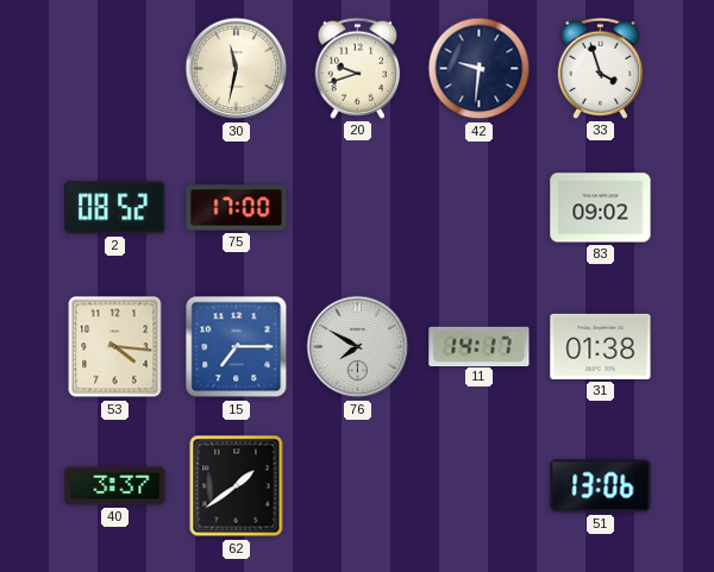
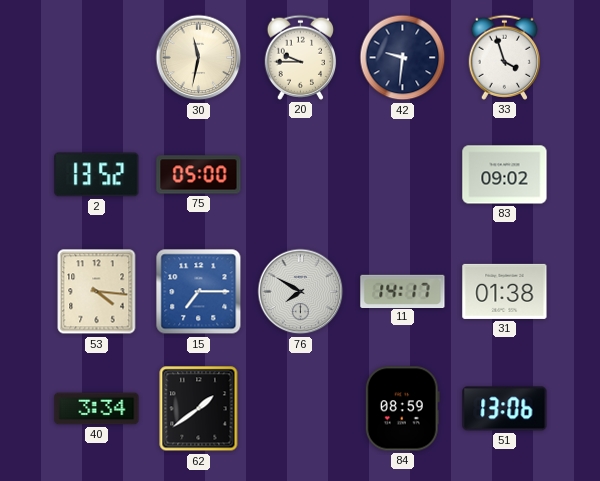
20: 9:42 -> 9:45
2: 08:52 -> 13:52
75: 17:00 -> 05:00
40: 3:37 -> 3:34
84: none -> 08:59
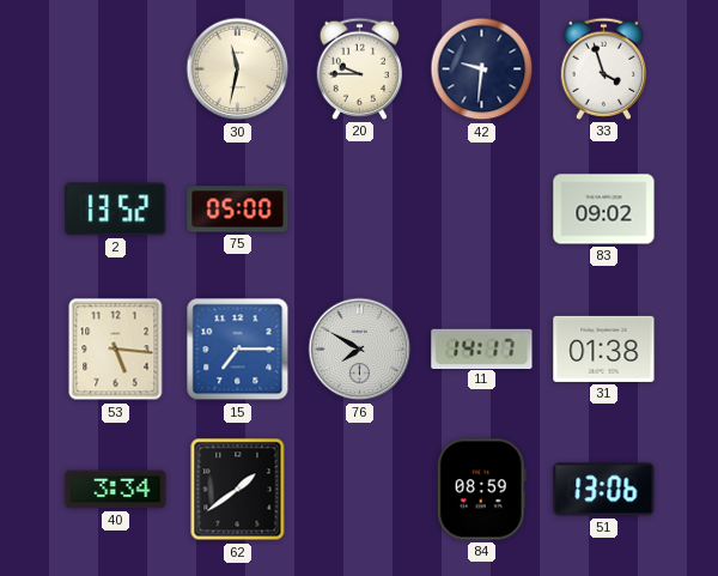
53: 4:16 -> 5:16
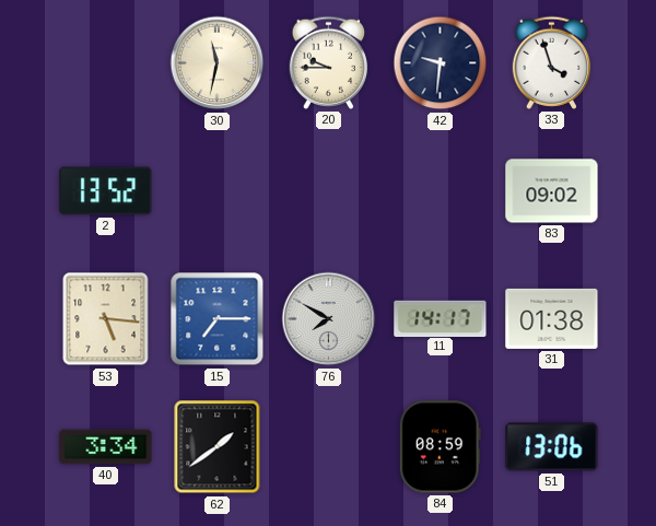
75: 05:00 -> none
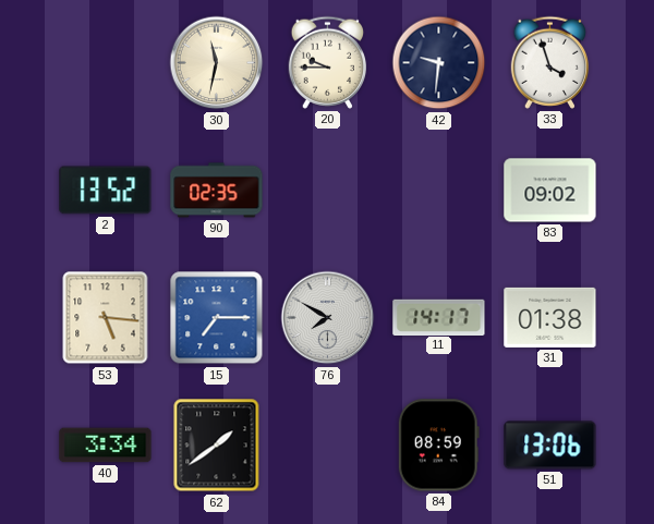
90: none -> 02:35
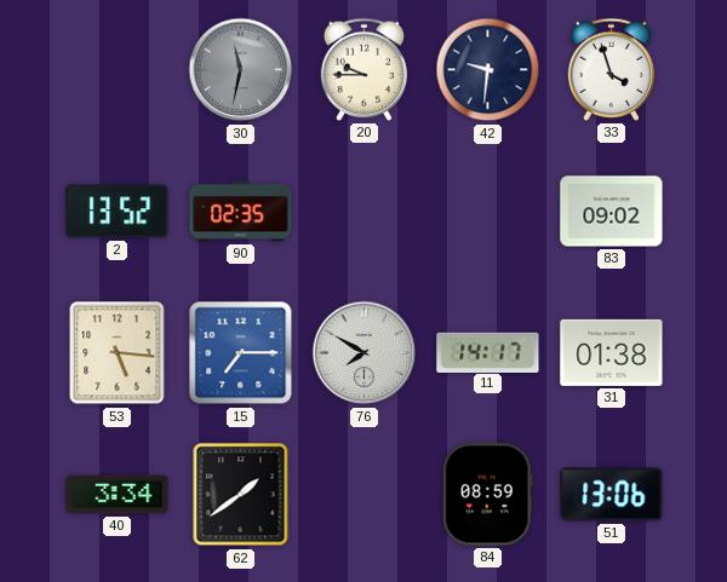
30 dial: cream -> grey
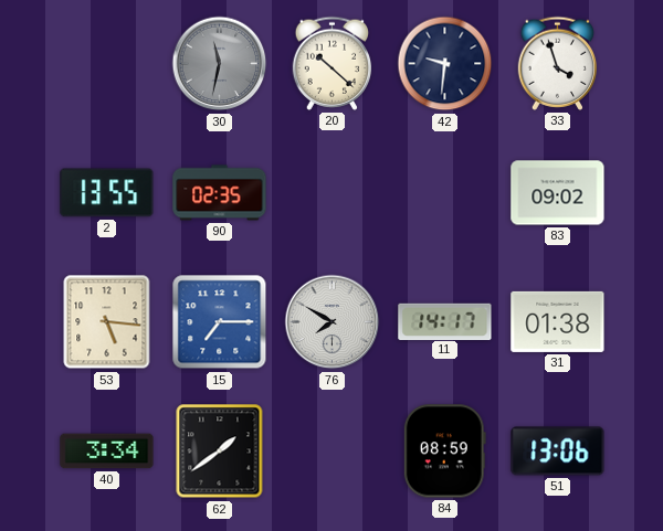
20: 9:45 -> 10:22
2: 13:52 -> 13:55
